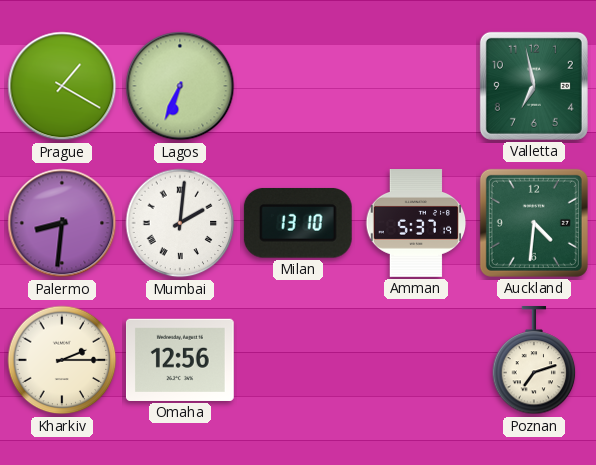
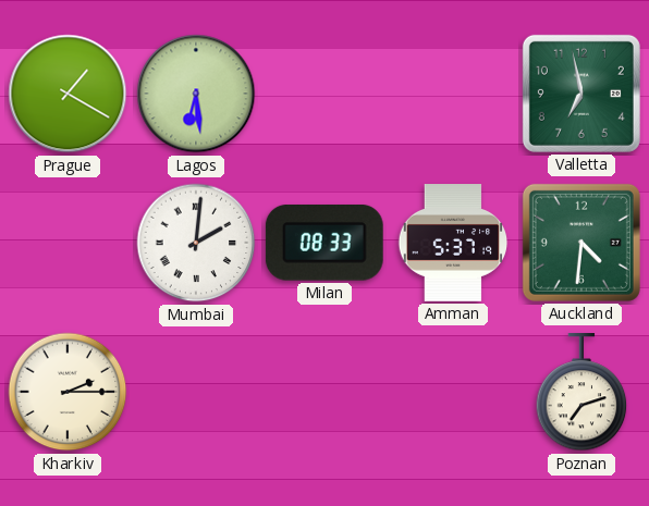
Lagos: 6:34 -> 6:29
Palermo: 8:31 -> none
Milan: 13:10 -> 08:33
Omaha: 12:56 -> none
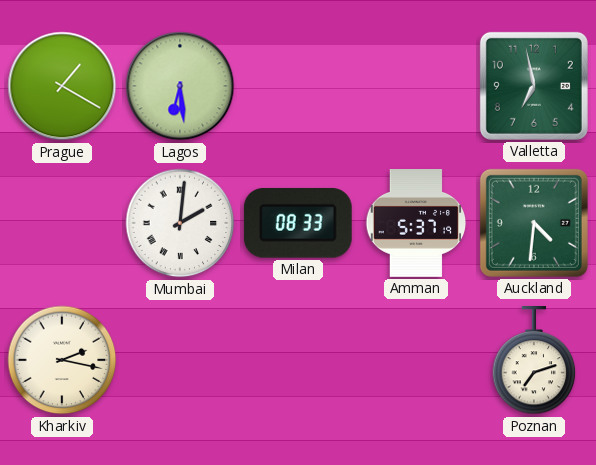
Kharkiv: 2:15 -> 2:17
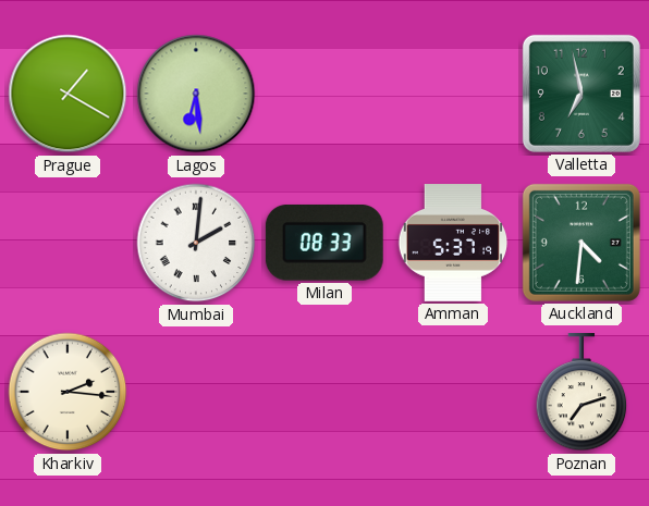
Kharkiv: 2:17 -> 2:16
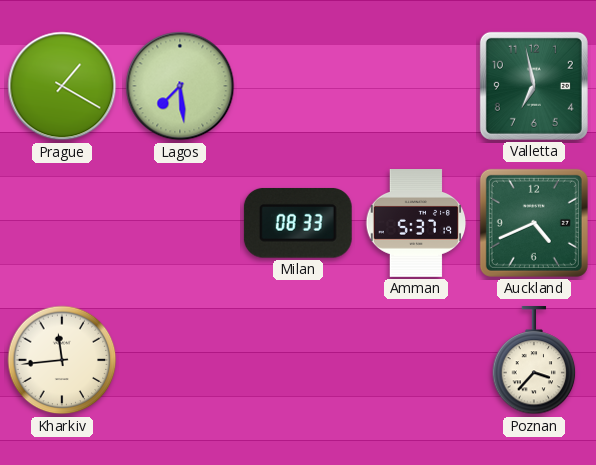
Lagos: 6:29 -> 7:29
Mumbai: 2:01 -> none
Auckland: 4:31 -> 4:41
Kharkiv: 2:16 -> 11:44
Poznan: 7:12 -> 3:37
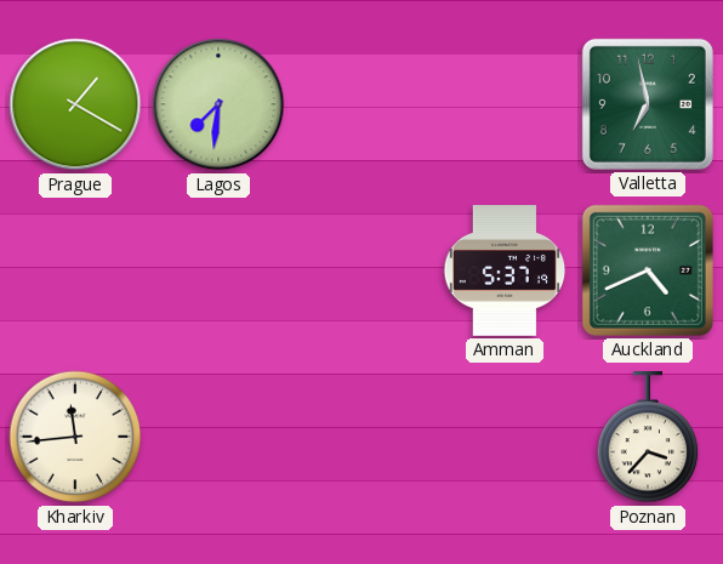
Lagos: 7:29 -> 7:31
Milan: 08:33 -> none
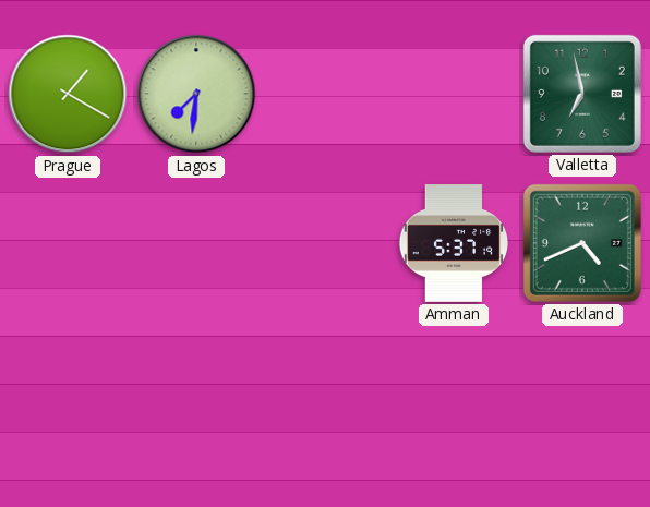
Kharkiv: 11:44 -> none
Poznan: 3:37 -> none
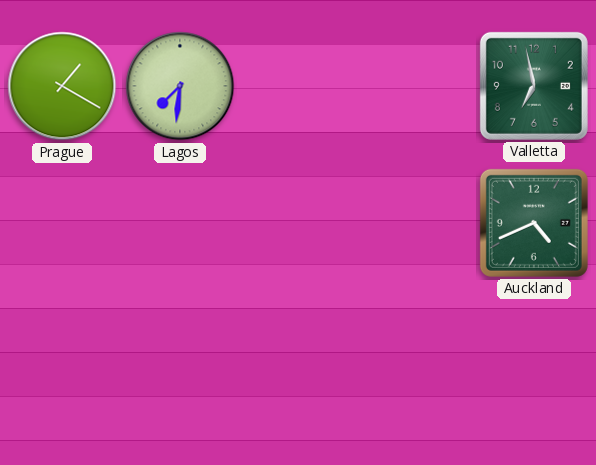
Amman: 5:37 -> none
